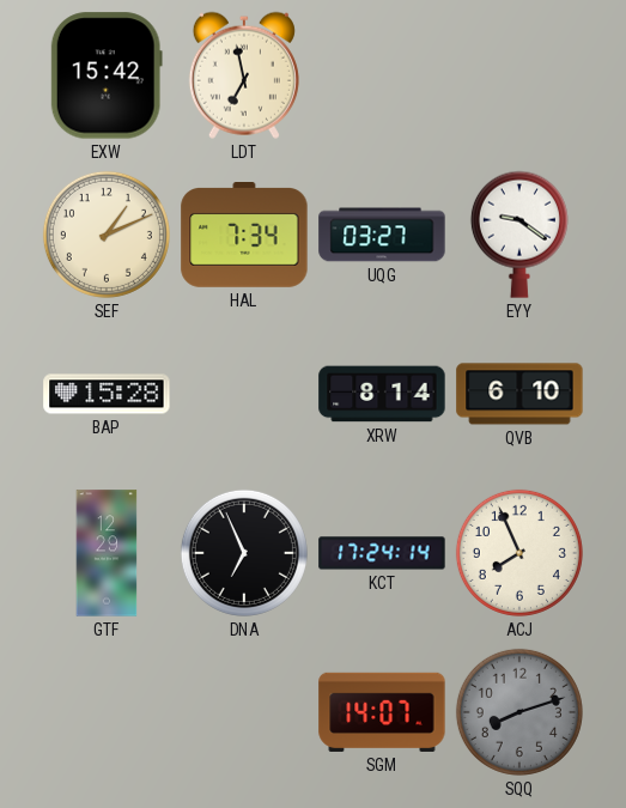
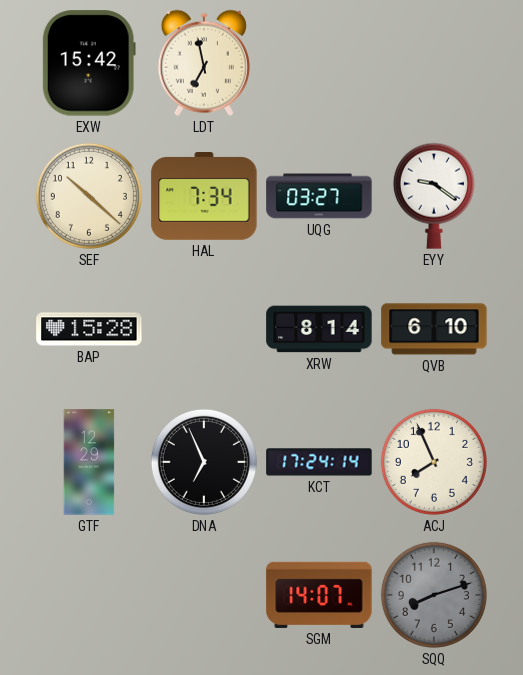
SEF: 1:11 -> 10:22
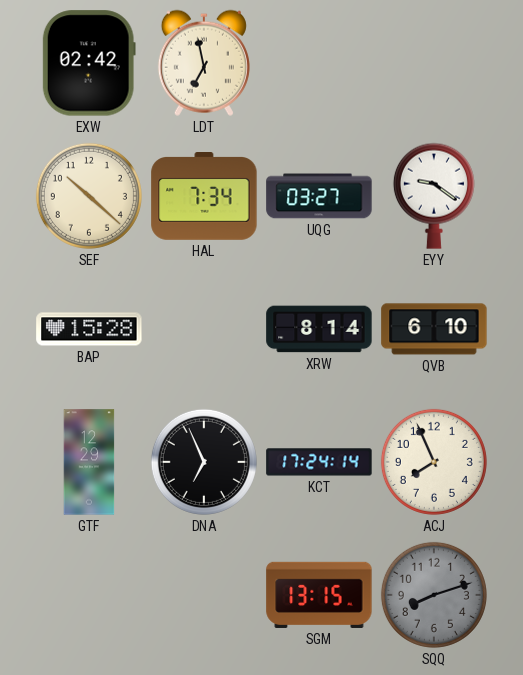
EXW: 15:42 -> 02:42
SGM: 14:07 -> 13:15
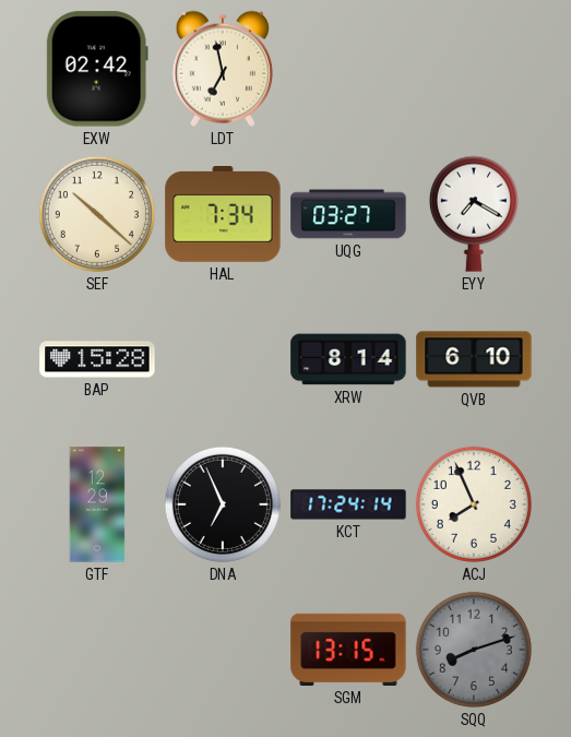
EYY: 9:21 -> 7:20
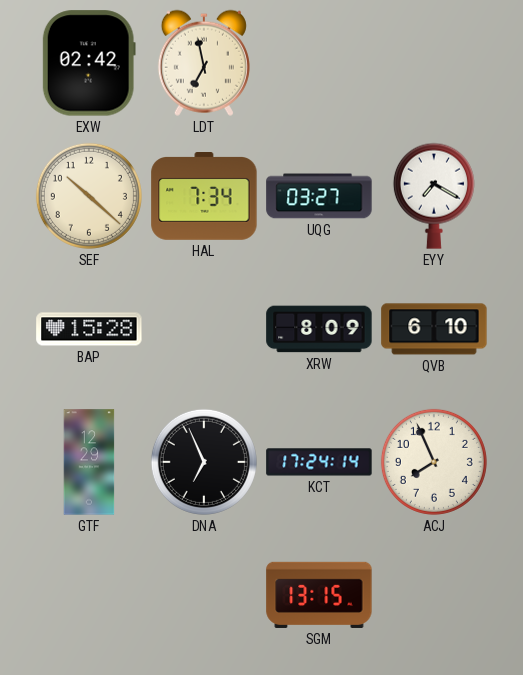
XRW: 8:14 -> 8:09
SQQ: 8:12 -> none
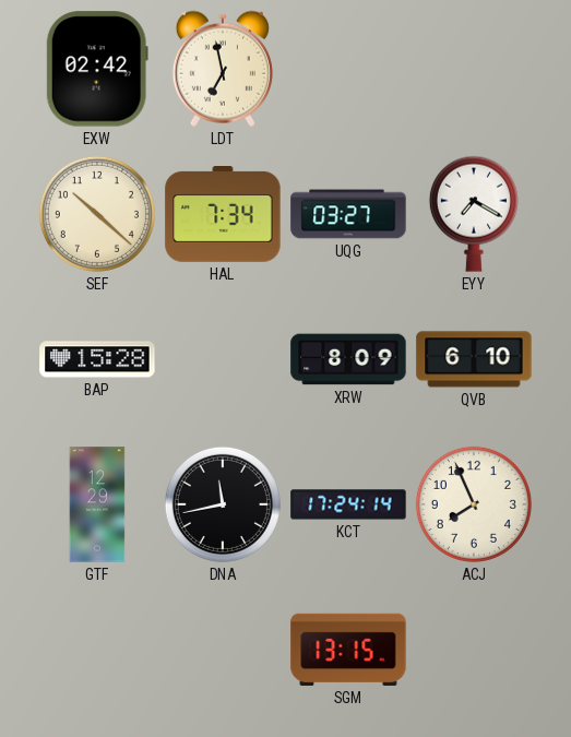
DNA: 6:56 -> 11:43
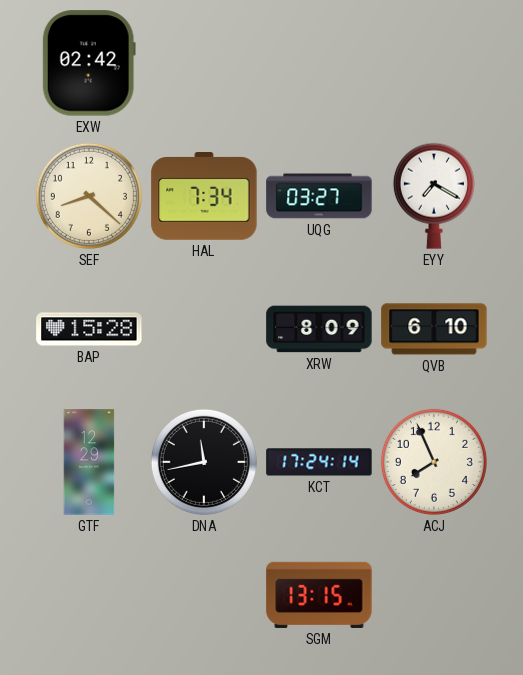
LDT: 6:58 -> none
SEF: 10:22 -> 8:22
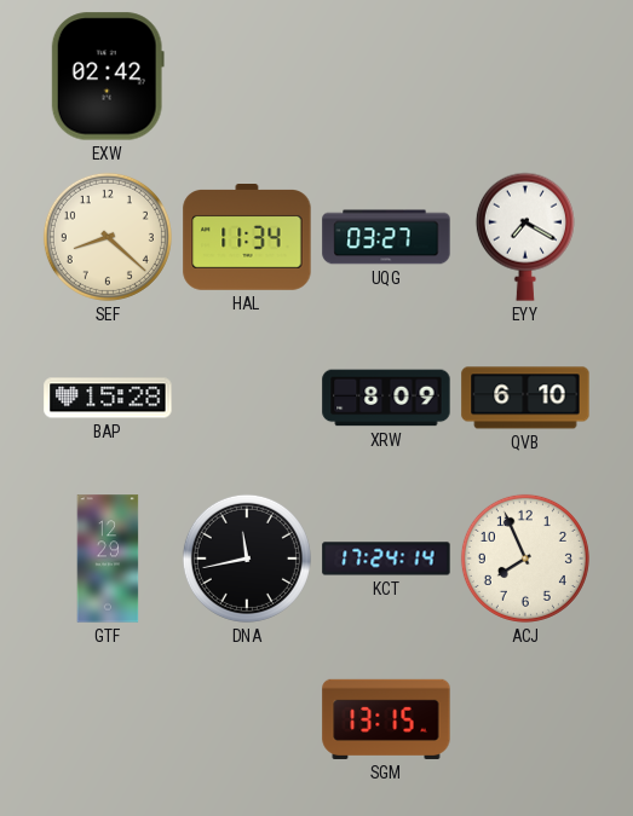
HAL: 7:34 -> 11:34
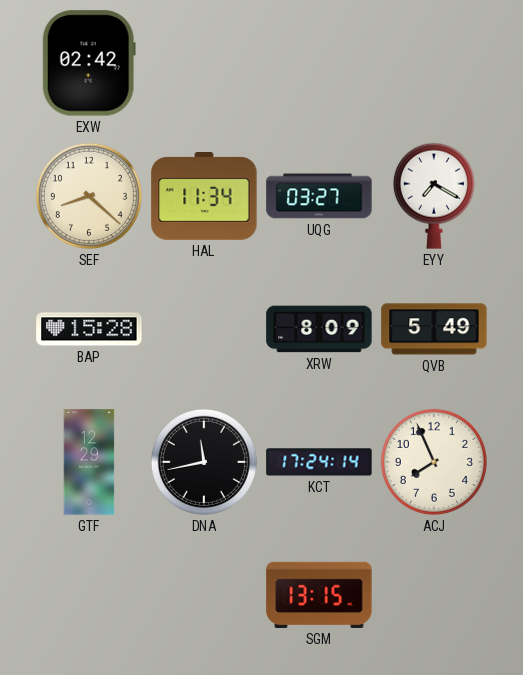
QVB: 6:10 -> 5:49
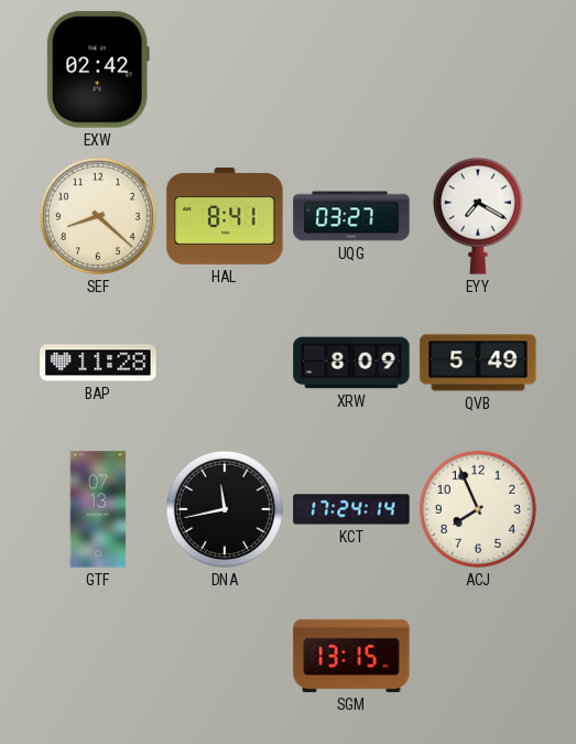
HAL: 11:34 -> 8:41
BAP: 15:28 -> 11:28
GTF: 12:29 -> 07:13
